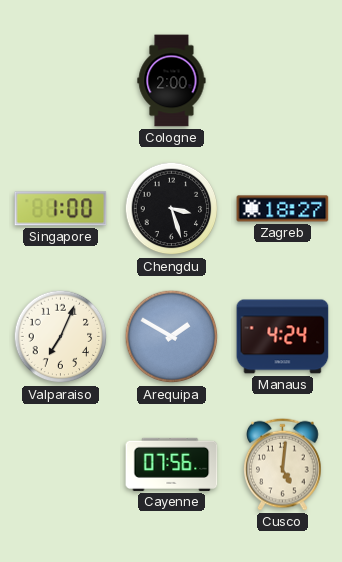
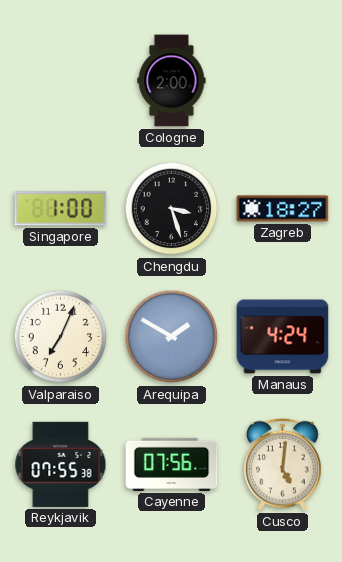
Reykjavik: none -> 07:55
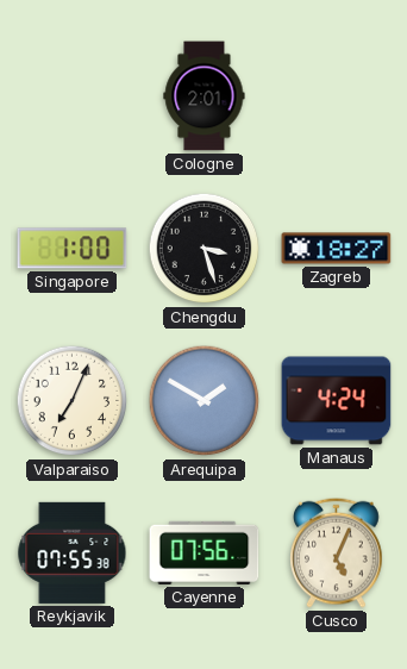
Cologne: 2:00 -> 2:01
Cusco: 5:01 -> 5:04
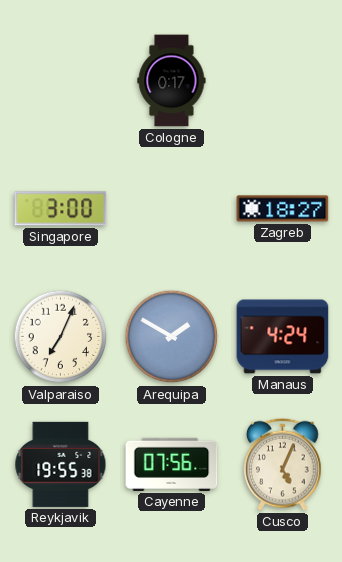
Cologne: 2:01 -> 0:17
Singapore: 1:00 -> 3:00
Chengdu: 3:27 -> none
Reykjavik: 07:55 -> 19:55
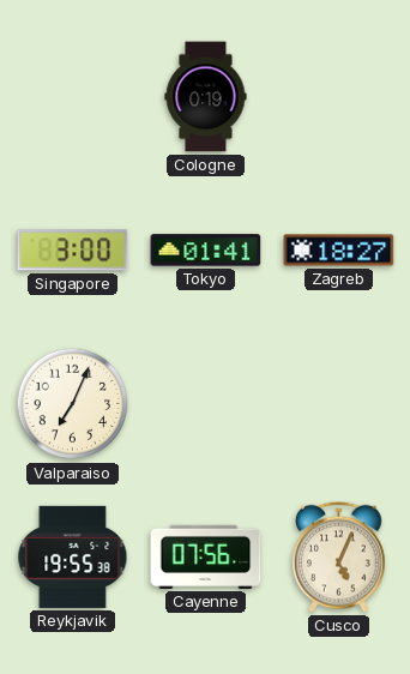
Cologne: 0:17 -> 0:19
Tokyo: none -> 01:41
Arequipa: 1:50 -> none
Manaus: 4:24 -> none
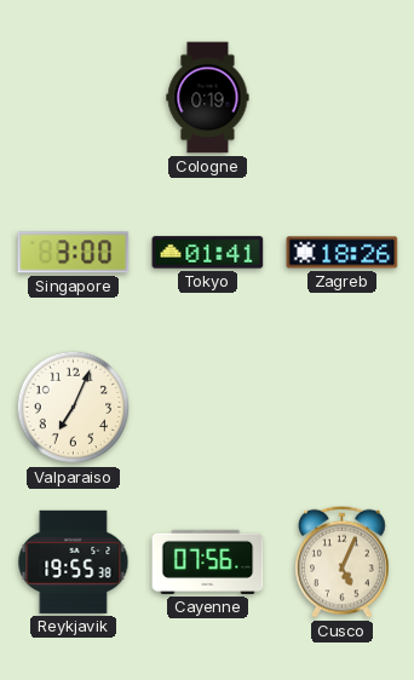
Zagreb: 18:27 -> 18:26
